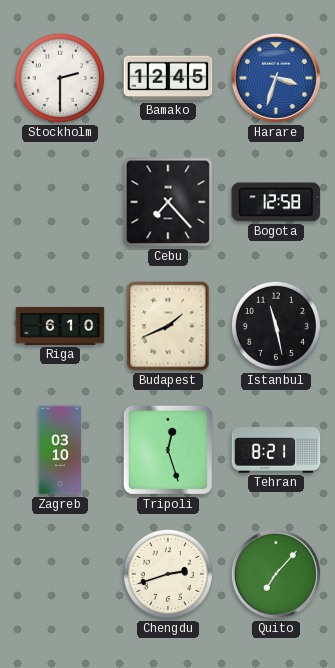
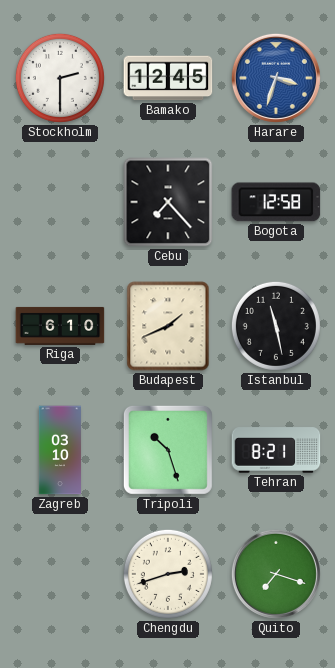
Tripoli: 12:27 -> 10:27
Quito: 7:07 -> 7:18
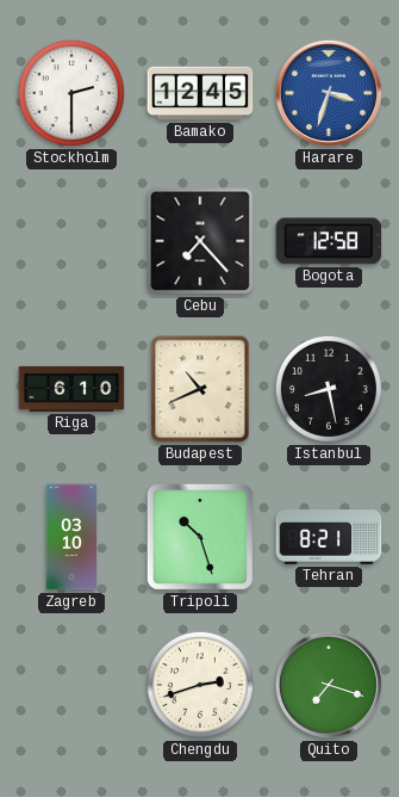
Budapest: 1:41 -> 10:41
Istanbul: 11:28 -> 8:28
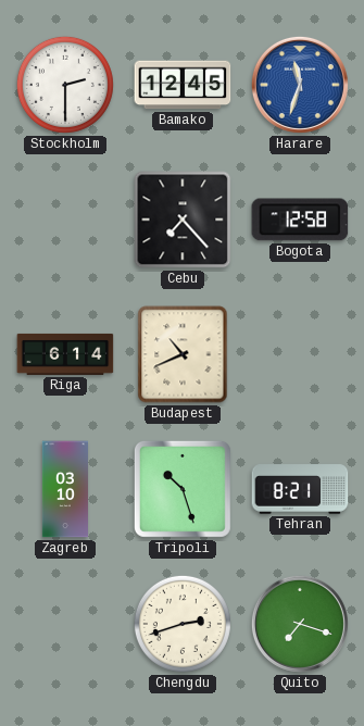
Harare: 3:33 -> 11:33
Riga: 6:10 -> 6:14
Istanbul: 8:28 -> none
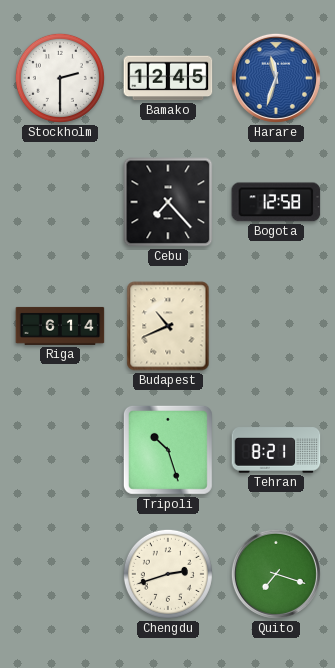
Zagreb: 03:10 -> none
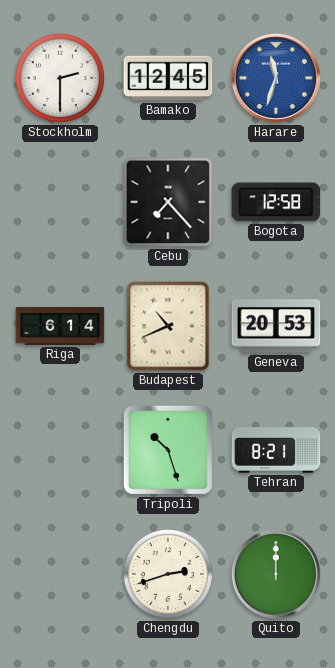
Geneva: none -> 20:53
Quito: 7:18 -> 12:00
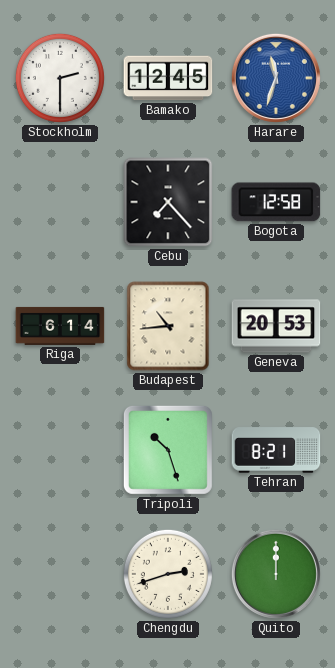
Budapest: 10:41 -> 10:44
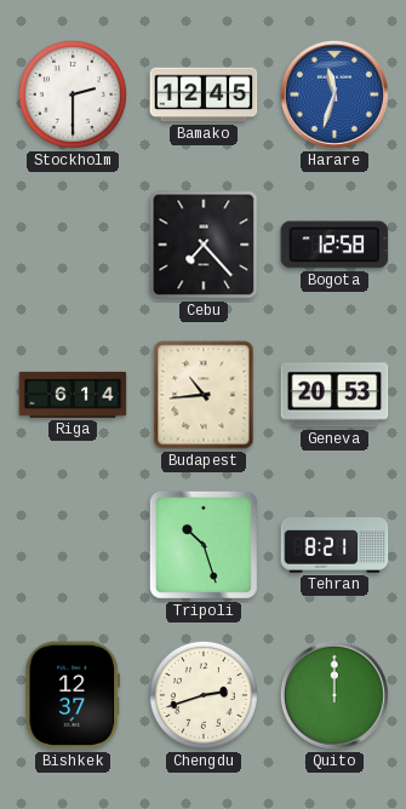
Bishkek: none -> 12:37
